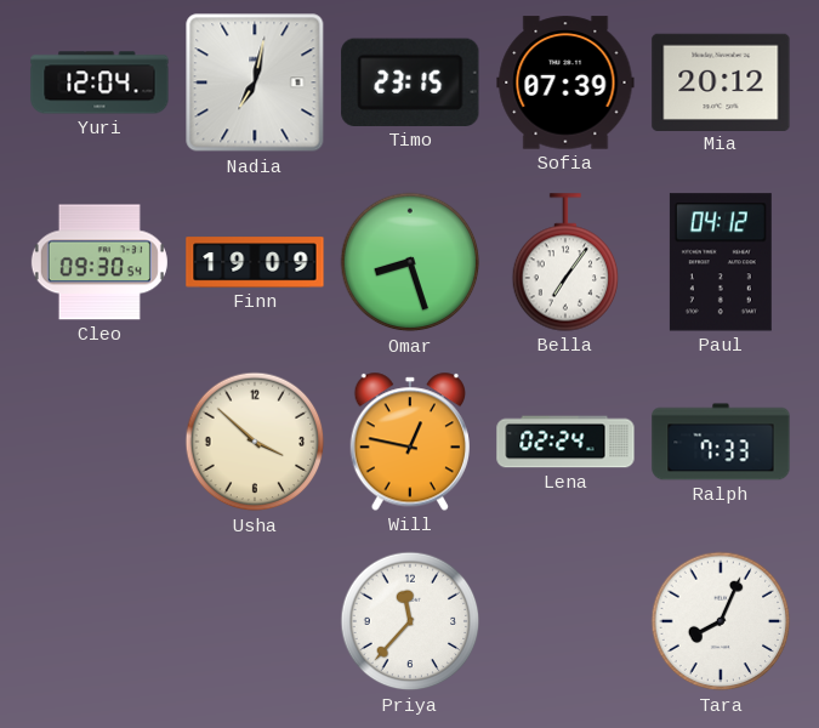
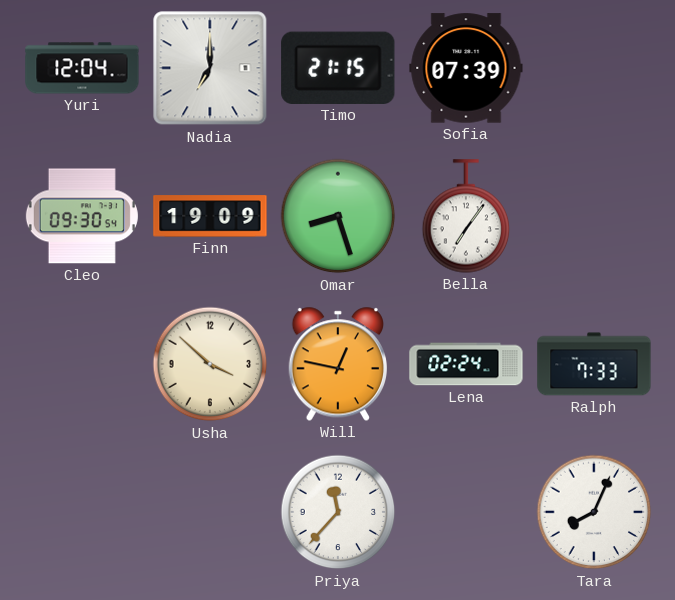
Nadia: 7:02 -> 7:00
Timo: 23:15 -> 21:15
Mia: 20:12 -> none
Paul: 04:12 -> none
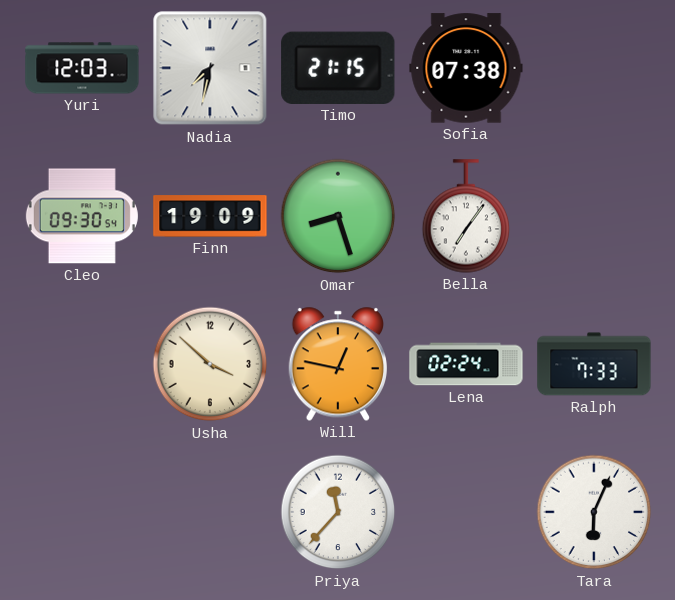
Yuri: 12:04 -> 12:03
Nadia: 7:00 -> 7:32
Sofia: 07:39 -> 07:38
Tara: 8:04 -> 6:04
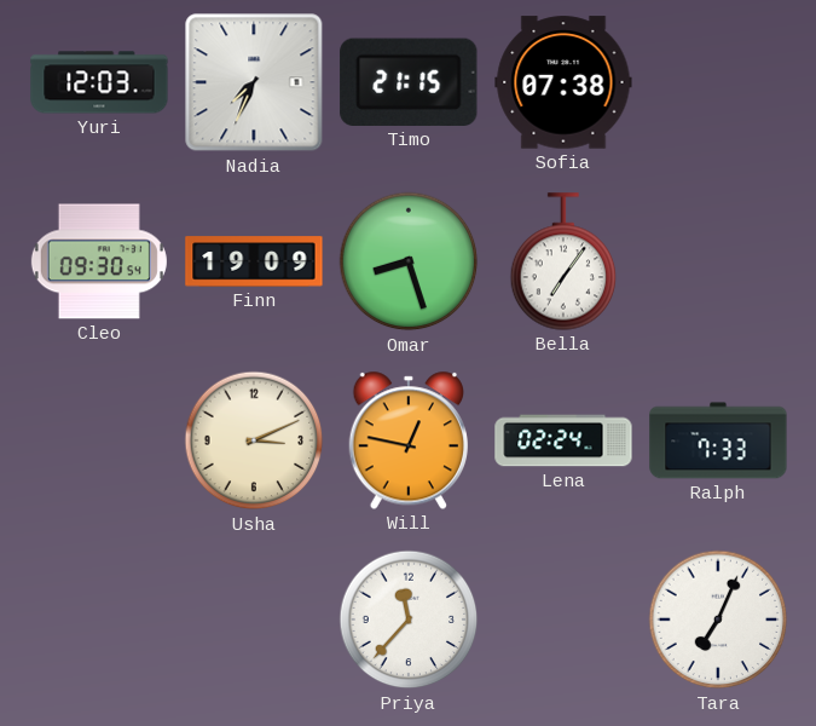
Nadia: 7:32 -> 7:34
Usha: 3:52 -> 3:11
Tara: 6:04 -> 7:04
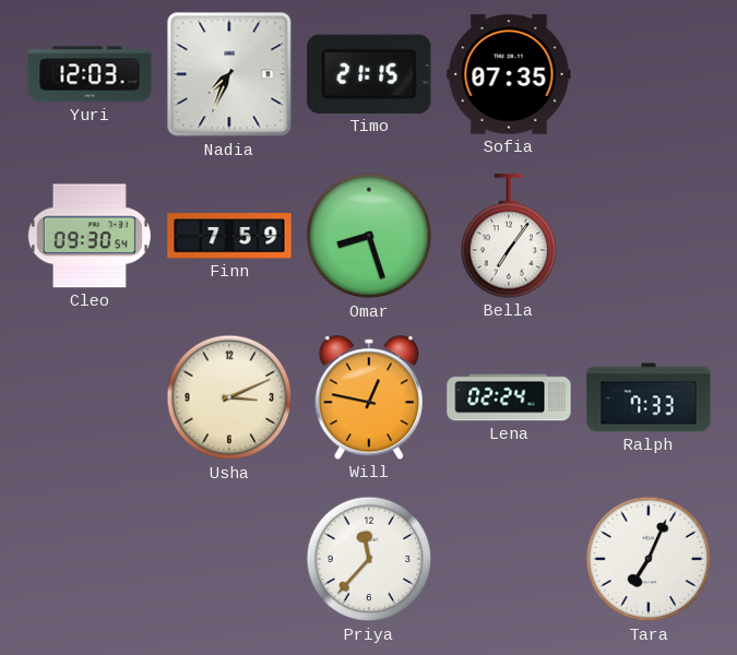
Sofia: 07:38 -> 07:35
Finn: 19:09 -> 7:59
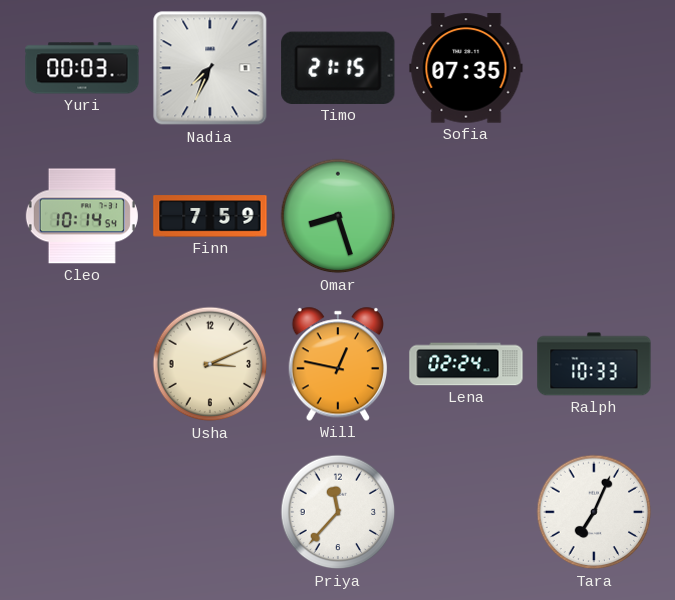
Yuri: 12:03 -> 00:03
Cleo: 09:30 -> 10:14
Bella: 7:06 -> none
Ralph: 7:33 -> 10:33
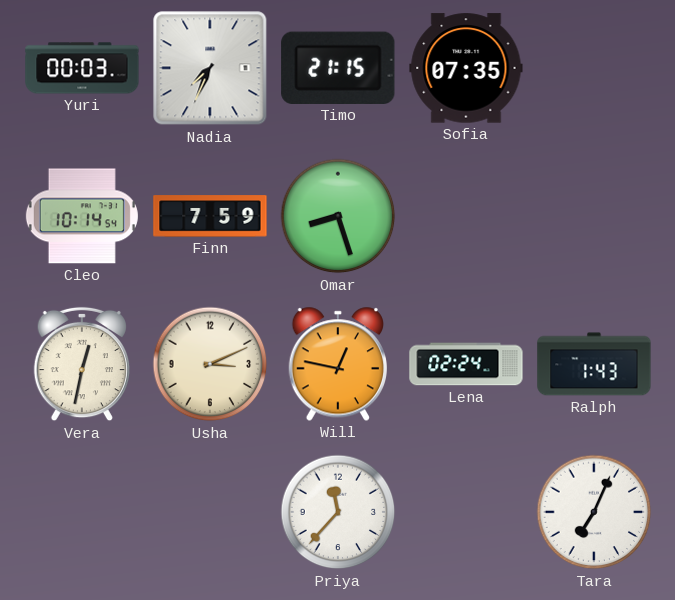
Vera: none -> 12:32
Ralph: 10:33 -> 1:43
